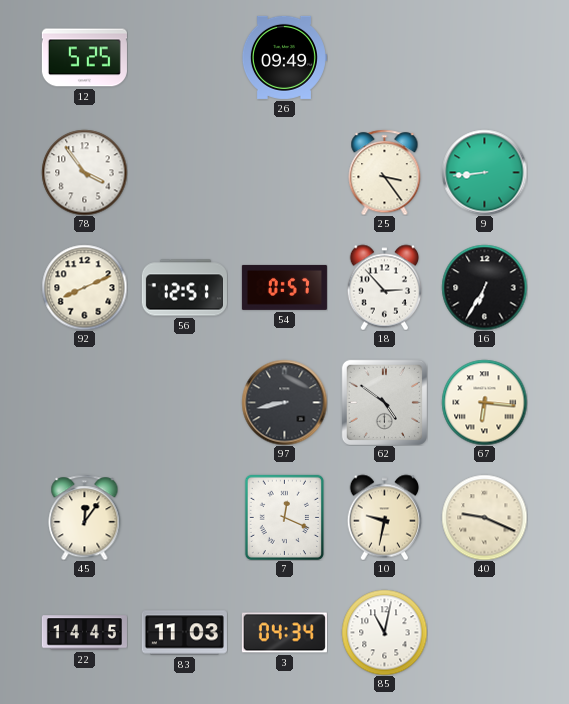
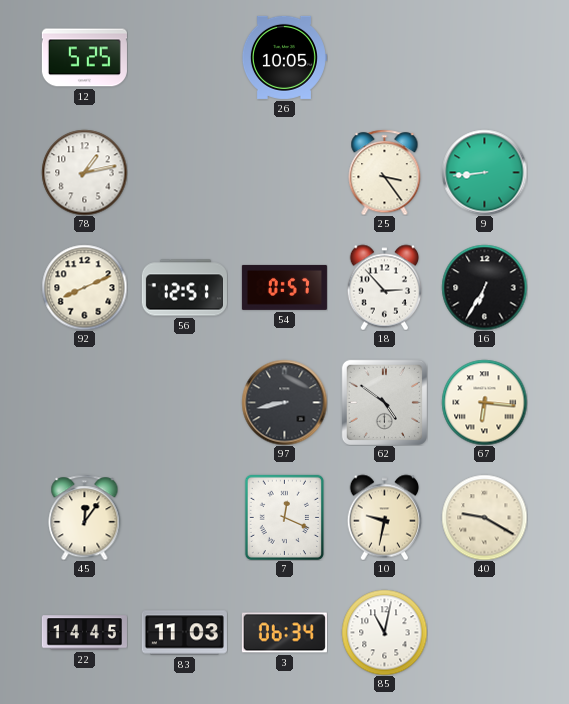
26: 09:49 -> 10:05
78: 3:54 -> 1:13
40: 9:19 -> 9:20
3: 04:34 -> 06:34
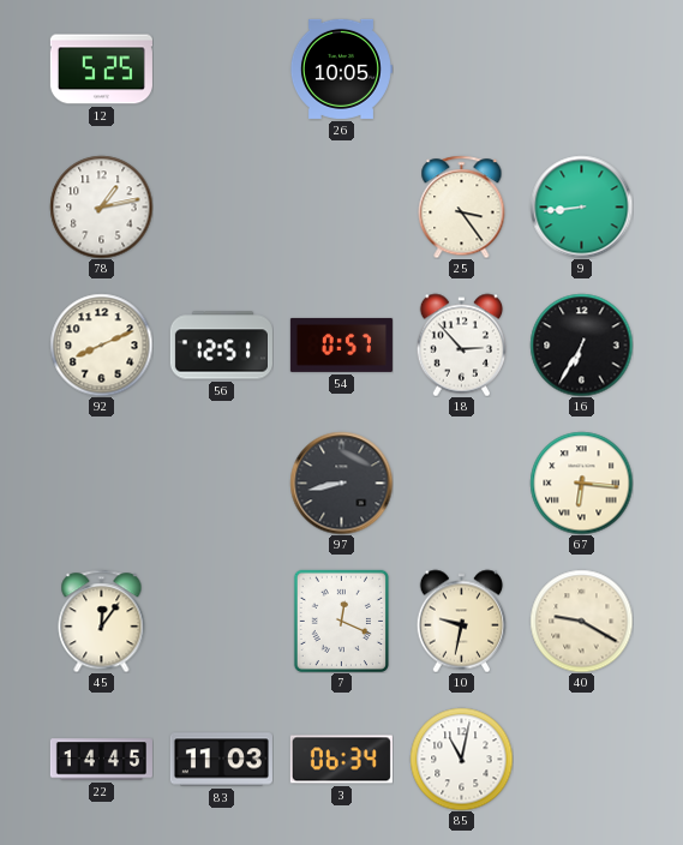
62: 4:51 -> none
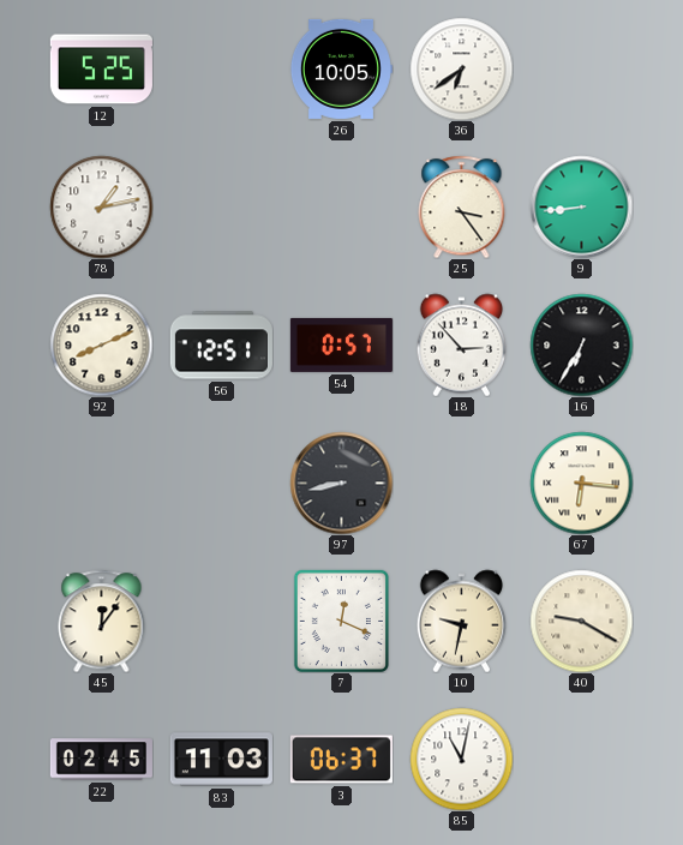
36: none -> 6:39
22: 14:45 -> 02:45
3: 06:34 -> 06:37
